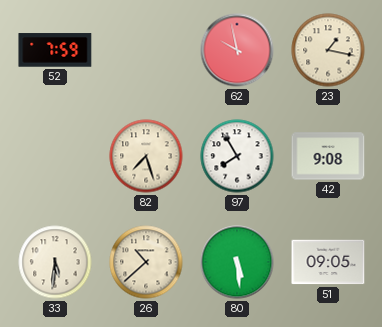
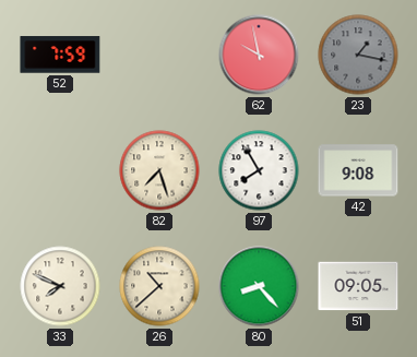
23 dial: cream -> grey
33: 5:31 -> 7:49
80: 5:29 -> 8:23
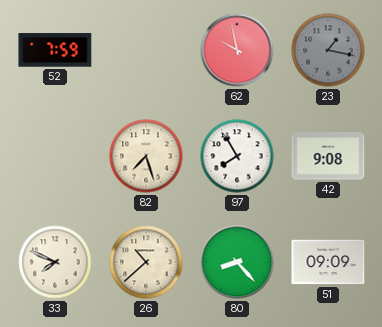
51: 09:05 -> 09:09
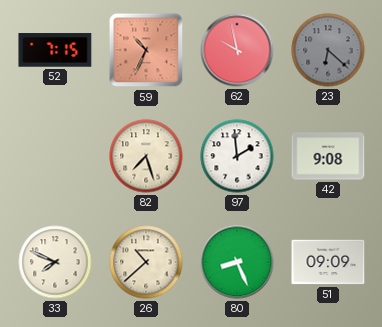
52: 7:59 -> 7:15
59: none -> 10:34
23: 1:17 -> 6:22
97: 7:55 -> 1:59
80: 8:23 -> 8:26
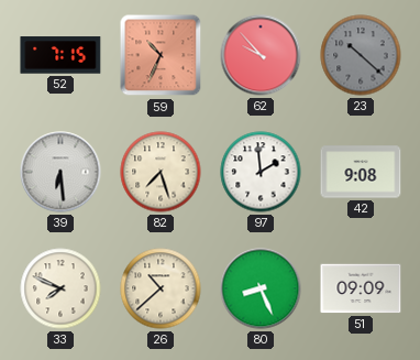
62: 9:58 -> 9:53
23: 6:22 -> 10:22
39: none -> 6:29
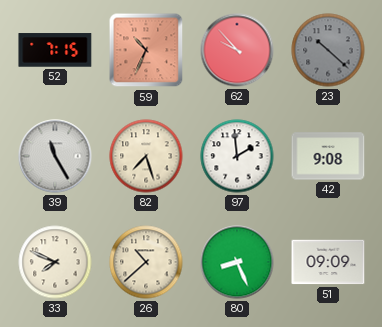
39: 6:29 -> 11:25
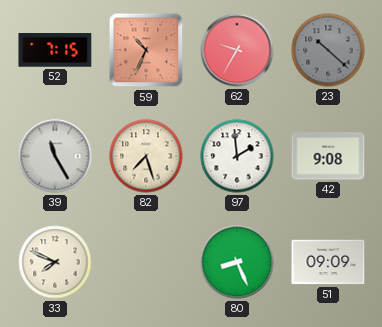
62: 9:53 -> 9:35
26: 10:38 -> none
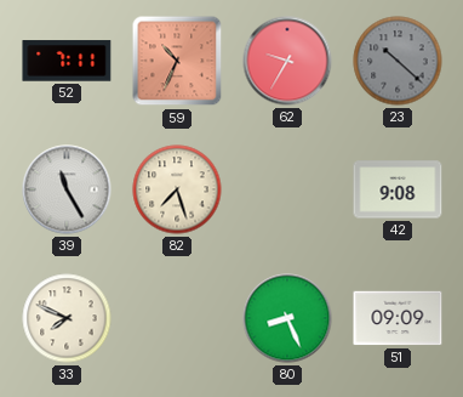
52: 7:15 -> 7:11
97: 1:59 -> none
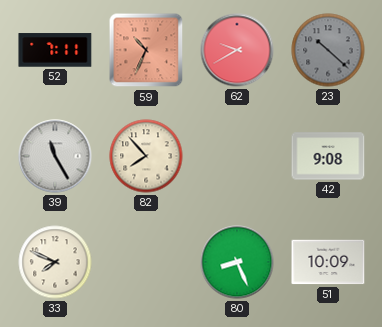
62: 9:35 -> 9:40
82: 7:27 -> 7:53
51: 09:09 -> 10:09
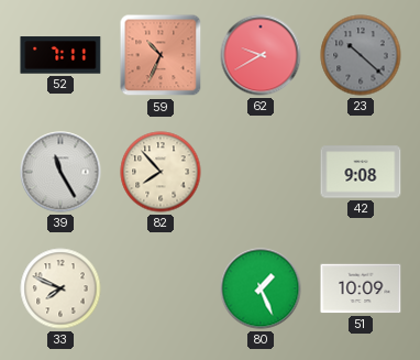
80: 8:26 -> 1:26
